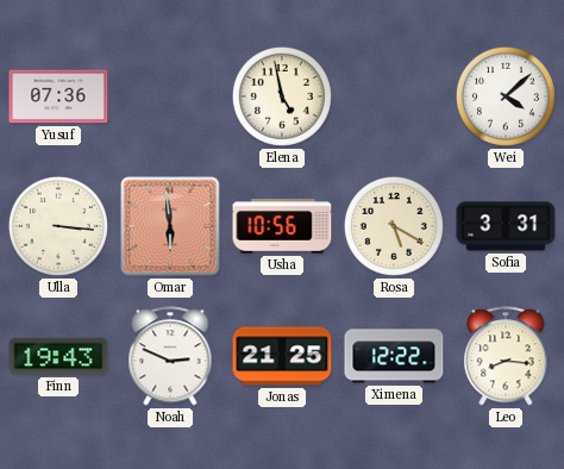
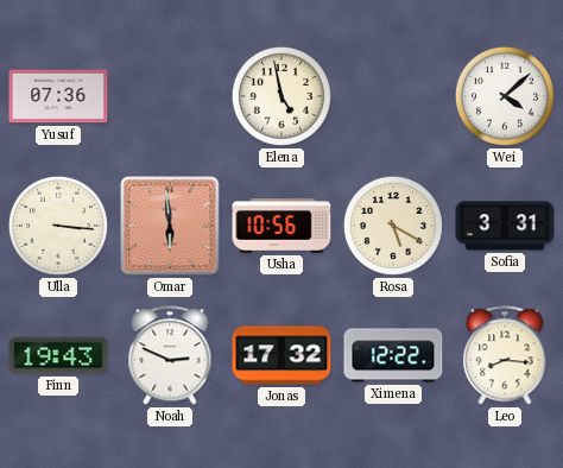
Jonas: 21:25 -> 17:32
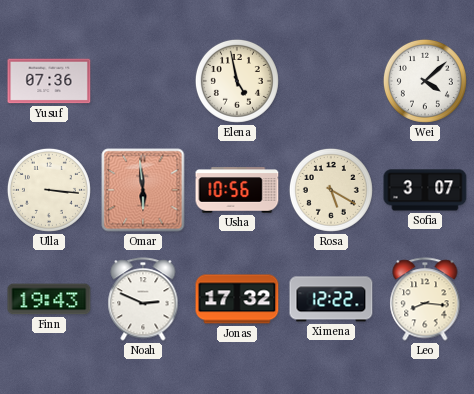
Sofia: 3:31 -> 3:07
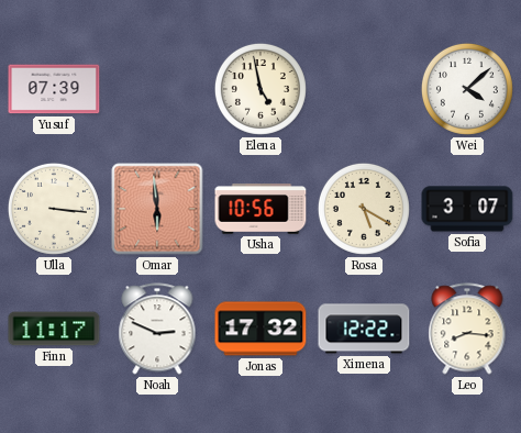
Yusuf: 07:36 -> 07:39
Finn: 19:43 -> 11:17
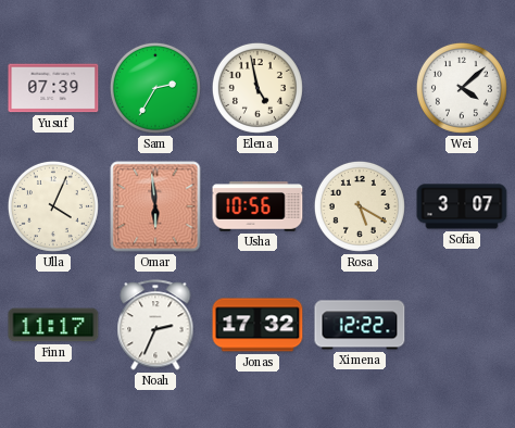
Sam: none -> 2:35
Ulla: 3:16 -> 4:04
Noah: 2:49 -> 2:34
Leo: 8:16 -> none
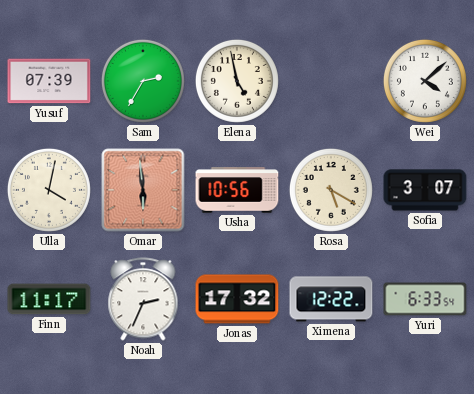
Ulla: 4:04 -> 4:02
Yuri: none -> 6:33
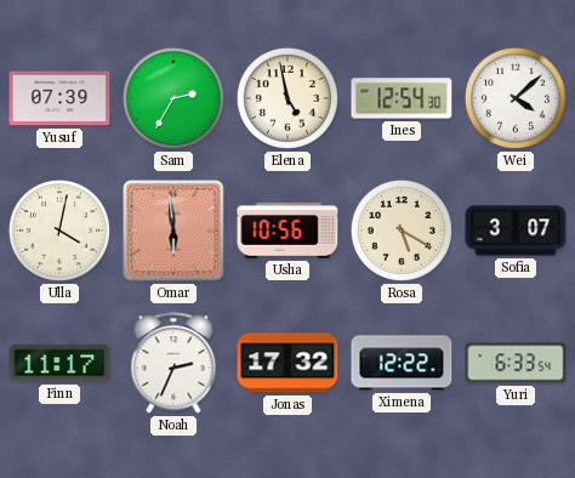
Ines: none -> 12:54
